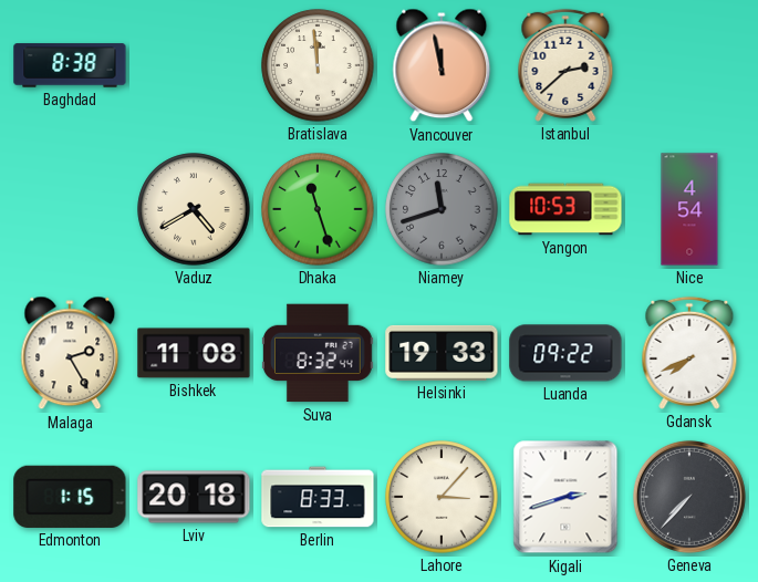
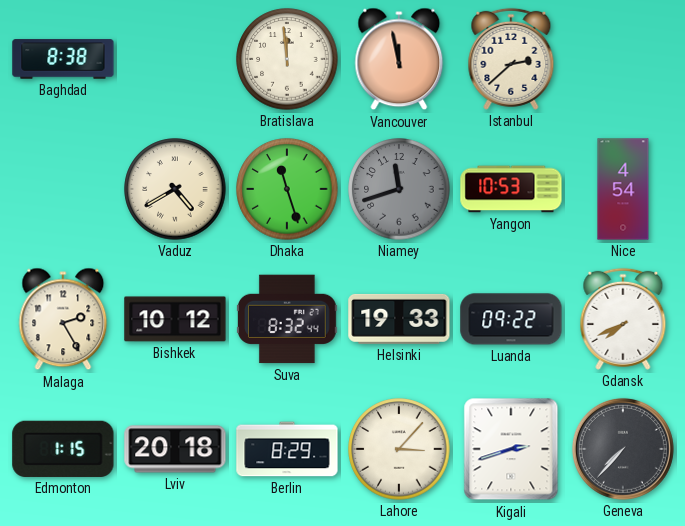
Bishkek: 11:08 -> 10:12
Berlin: 8:33 -> 8:29
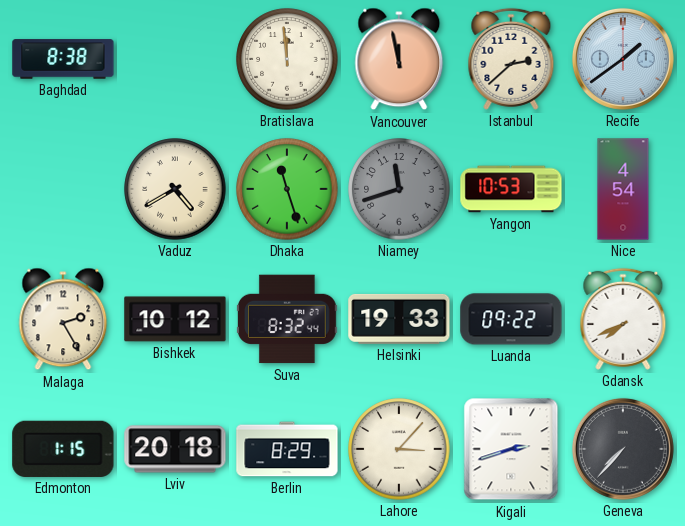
Recife: none -> 1:39
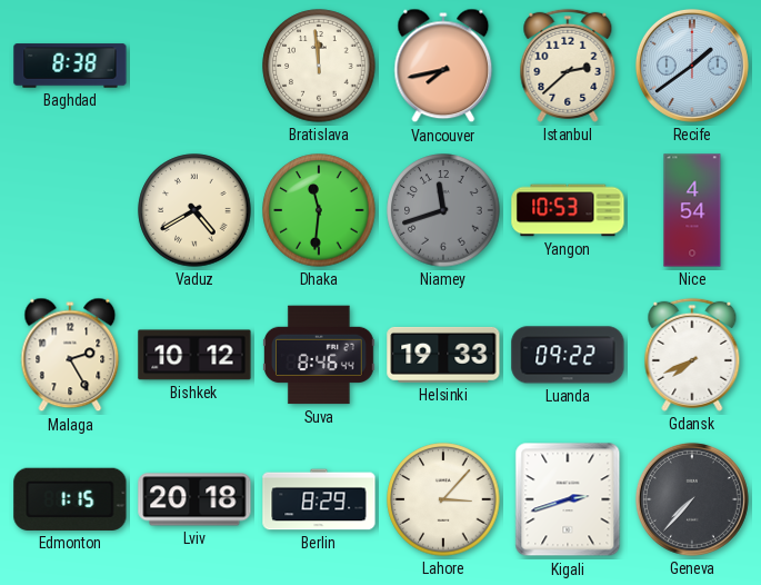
Vancouver: 11:58 -> 7:43
Dhaka: 11:27 -> 11:31
Suva: 8:32 -> 8:46
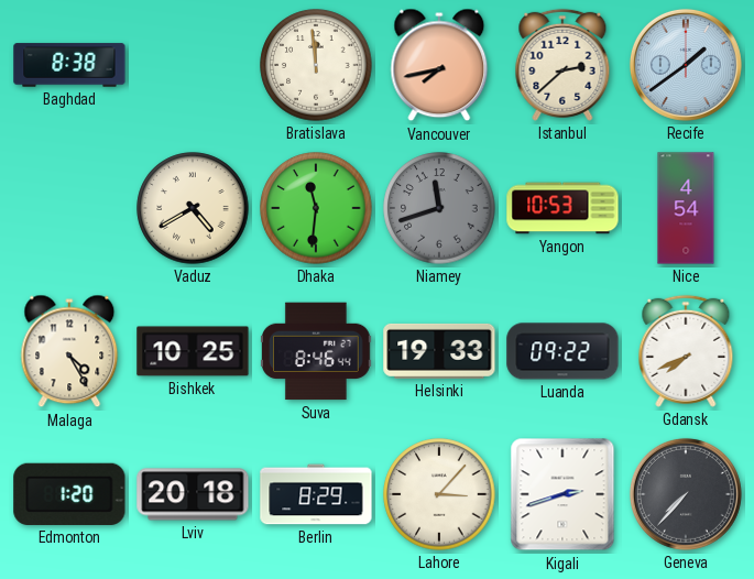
Malaga: 2:25 -> 4:25
Bishkek: 10:12 -> 10:25
Edmonton: 1:15 -> 1:20
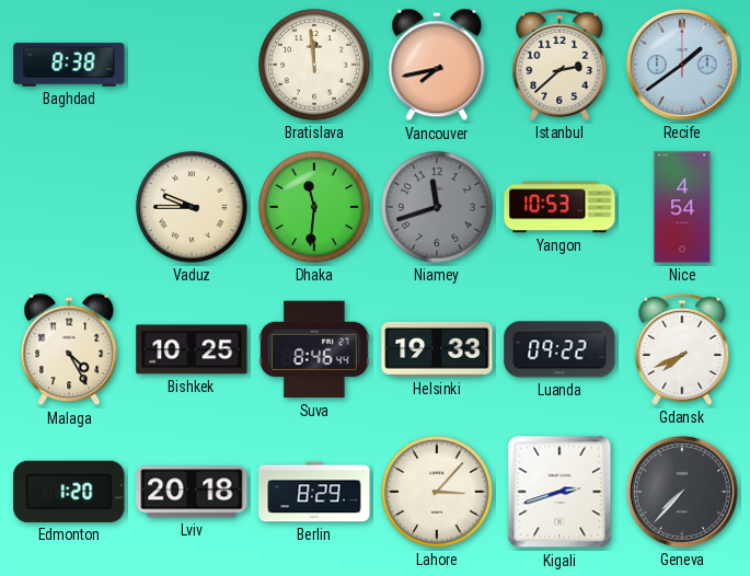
Vaduz: 4:40 -> 9:45
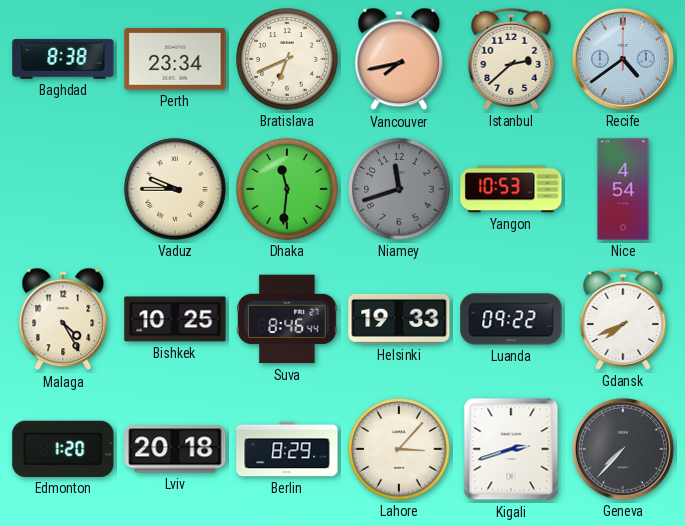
Perth: none -> 23:34
Bratislava: 11:59 -> 6:41
Recife: 1:39 -> 4:39
